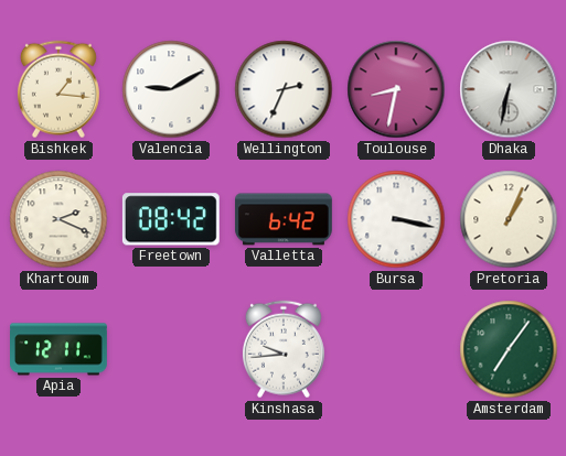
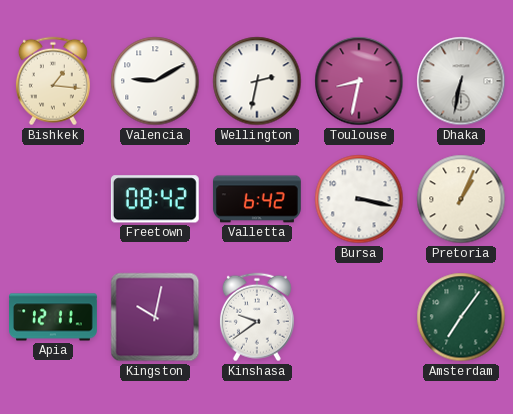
Wellington: 2:34 -> 2:32
Khartoum: 2:19 -> none
Kingston: none -> 10:02
Kinshasa: 9:44 -> 9:39
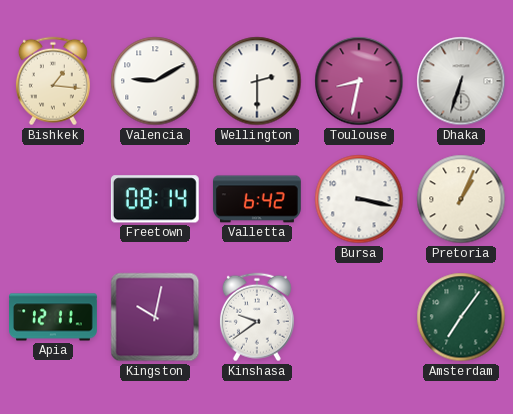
Wellington: 2:32 -> 2:30
Dhaka: 6:32 -> 6:33
Freetown: 08:42 -> 08:14
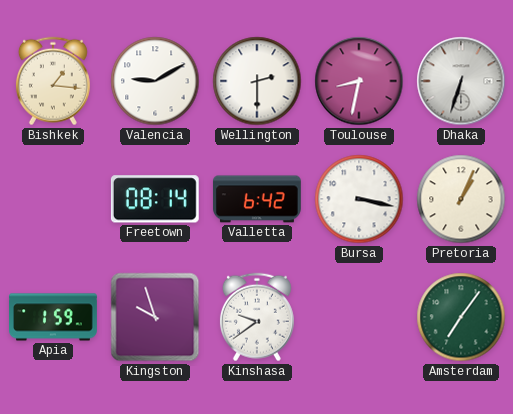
Apia: 12:11 -> 1:59
Kingston: 10:02 -> 9:57
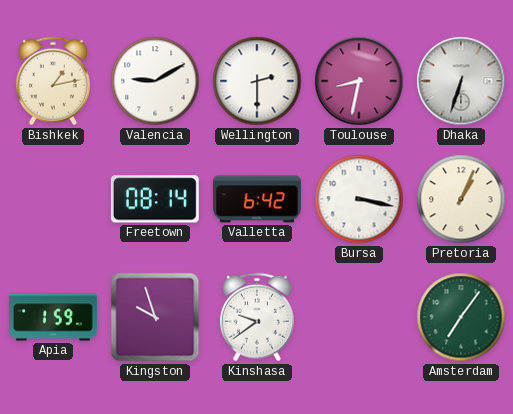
Bishkek: 1:16 -> 1:13
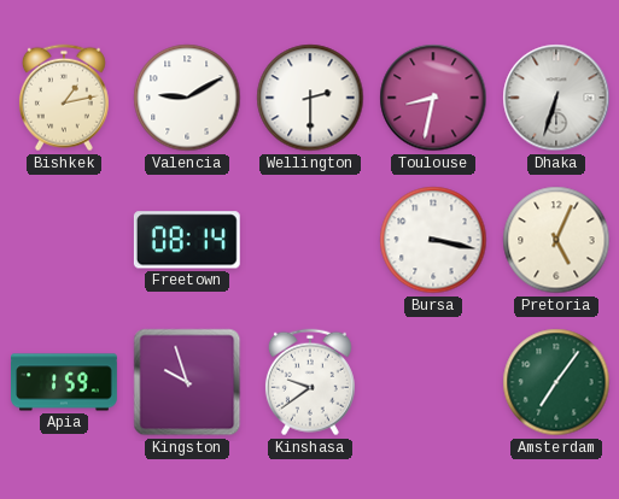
Valletta: 6:42 -> none
Pretoria: 1:04 -> 5:04
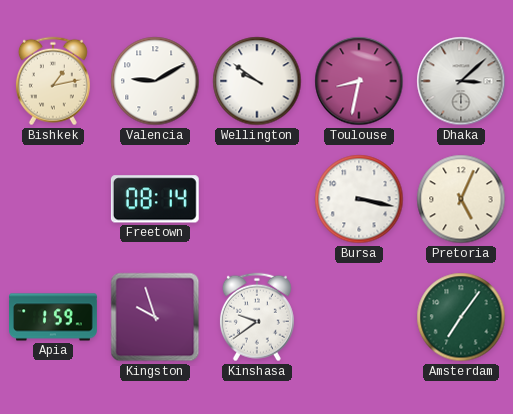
Wellington: 2:30 -> 9:51
Dhaka: 6:33 -> 3:08
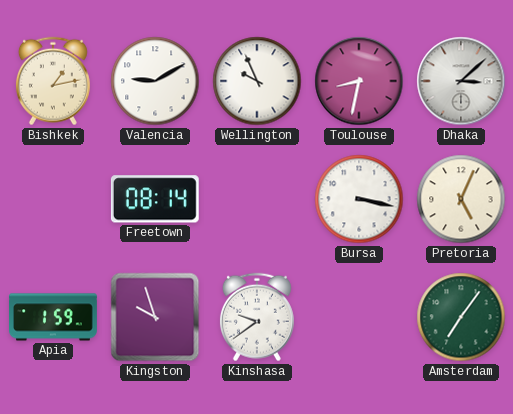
Wellington: 9:51 -> 9:56
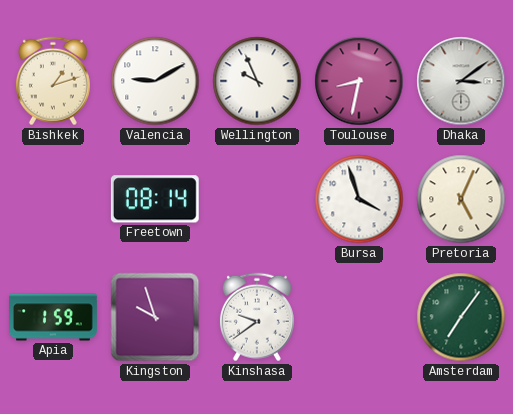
Bishkek: 1:13 -> 1:12
Dhaka: 3:08 -> 3:09
Bursa: 3:17 -> 3:57
